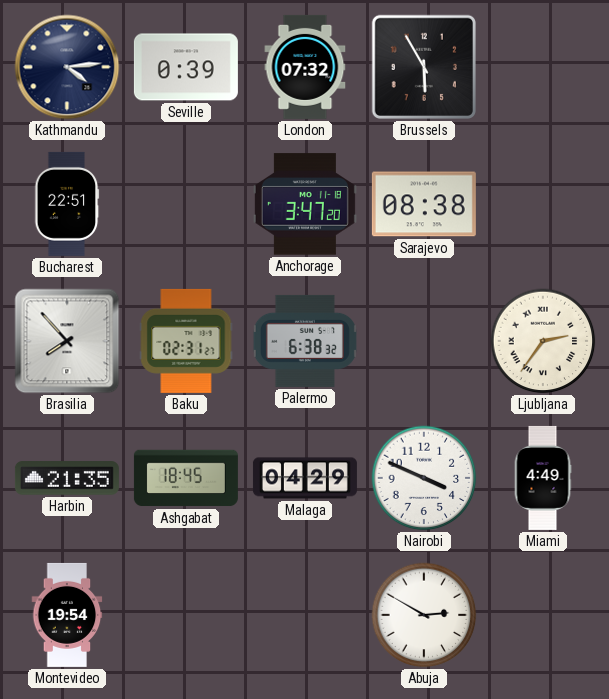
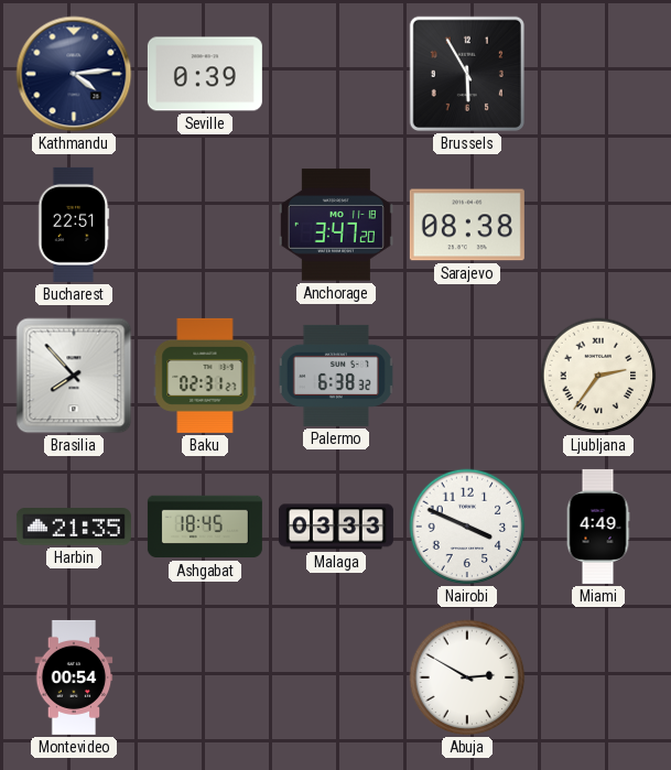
London: 07:32 -> none
Malaga: 04:29 -> 03:33
Montevideo: 19:54 -> 00:54
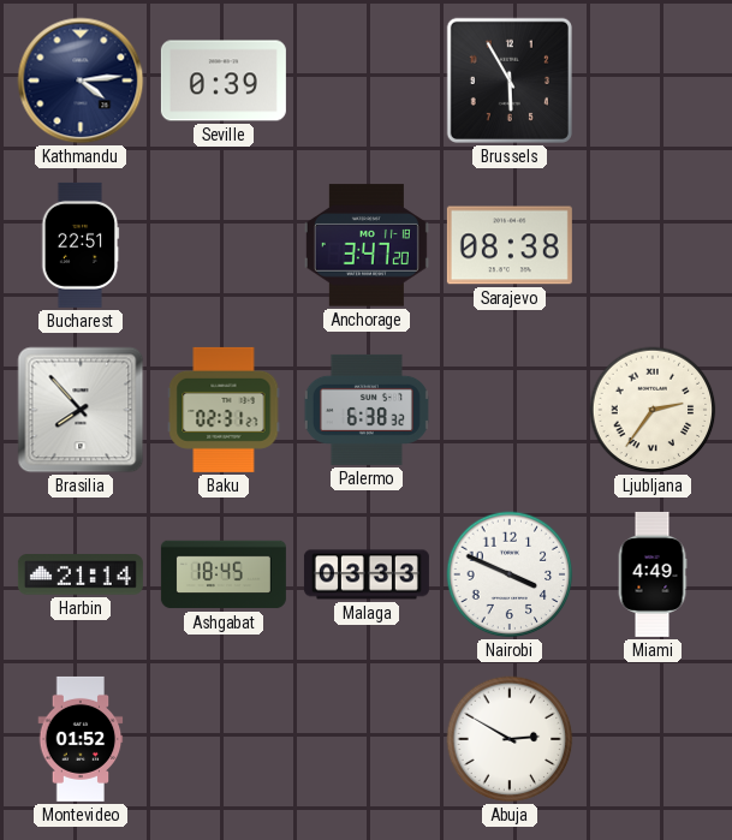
Harbin: 21:35 -> 21:14
Montevideo: 00:54 -> 01:52
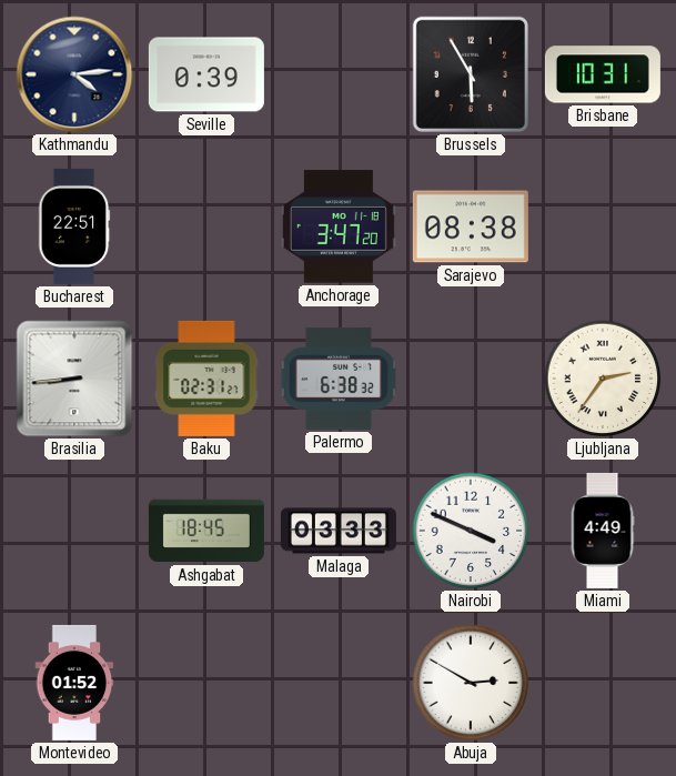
Brisbane: none -> 10:31
Brasilia: 7:53 -> 8:44
Harbin: 21:14 -> none
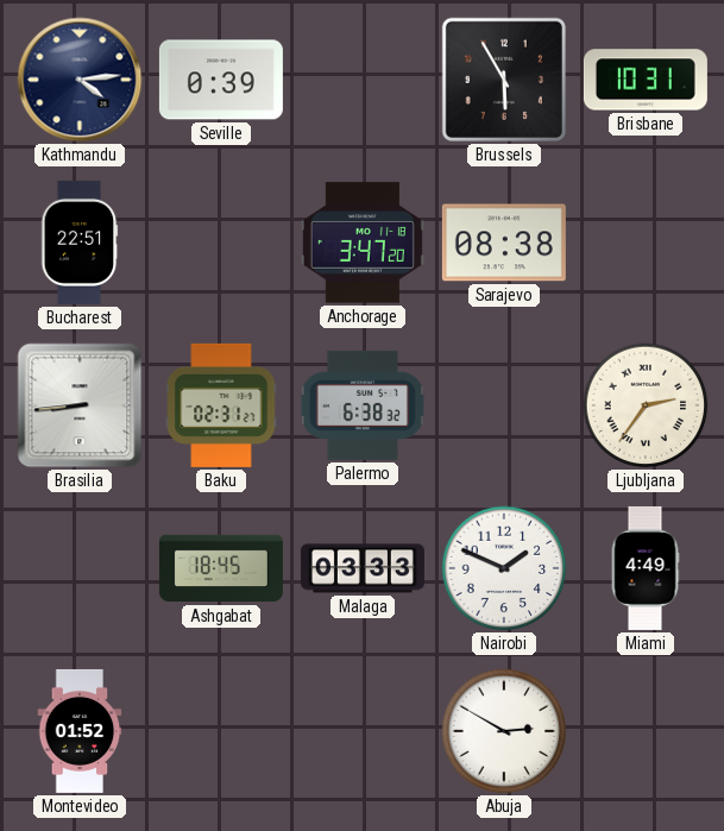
Nairobi: 3:49 -> 1:49
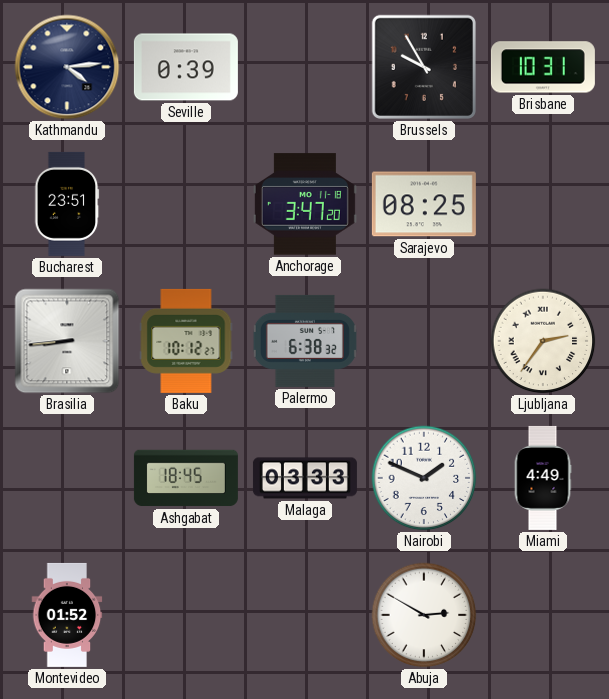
Brussels: 5:55 -> 9:55
Bucharest: 22:51 -> 23:51
Sarajevo: 08:38 -> 08:25
Baku: 02:31 -> 10:12
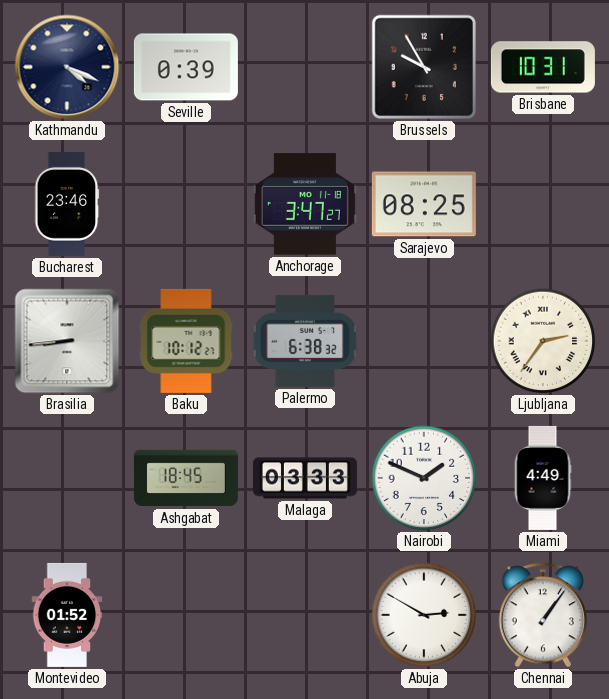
Kathmandu: 4:14 -> 4:19
Bucharest: 23:51 -> 23:46
Anchorage: 3:47:20 -> 3:47:27
Chennai: none -> 1:06
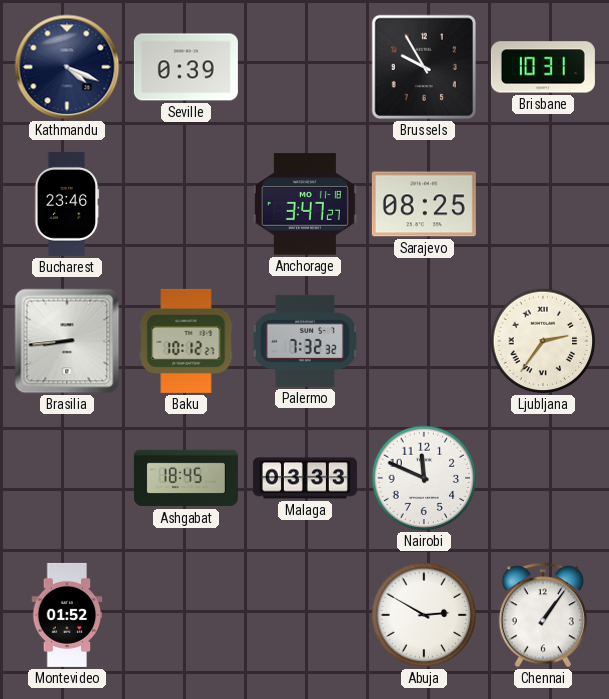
Palermo: 6:38 -> 7:32
Nairobi: 1:49 -> 11:49
Miami: 4:49 -> none
